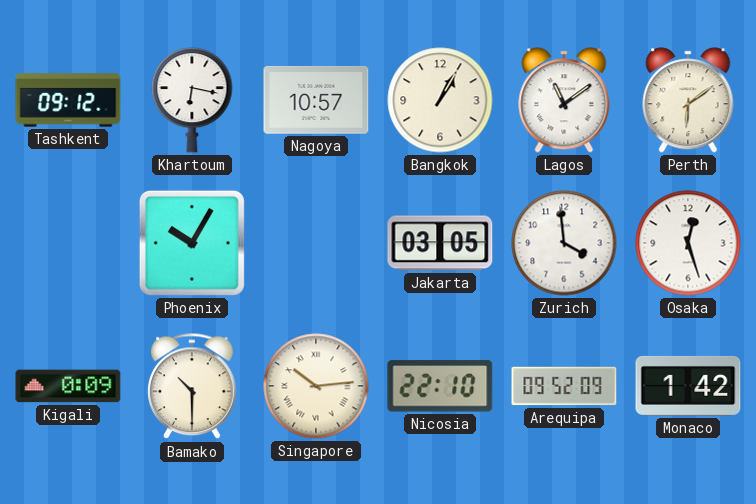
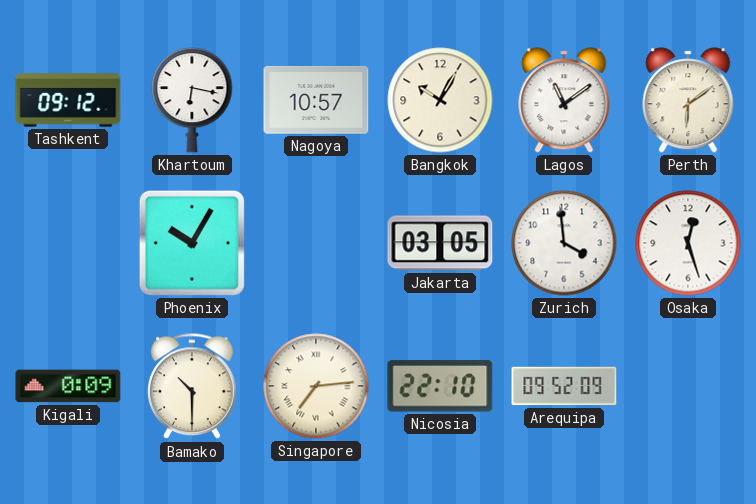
Bangkok: 1:05 -> 10:05
Singapore: 10:14 -> 7:14
Monaco: 1:42 -> none
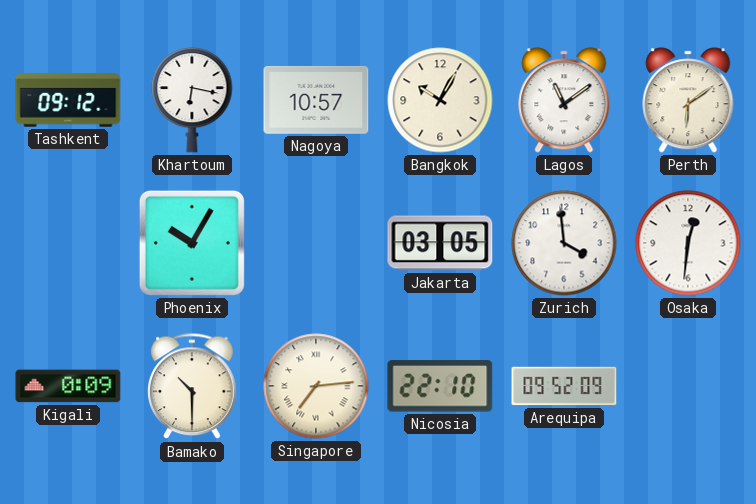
Osaka: 12:27 -> 12:31
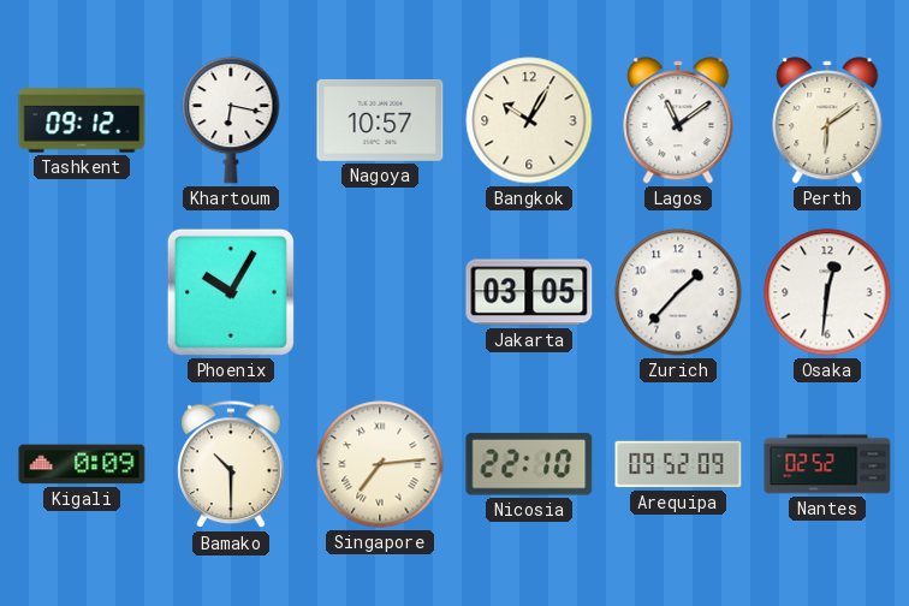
Zurich: 3:59 -> 1:37
Nantes: none -> 02:52
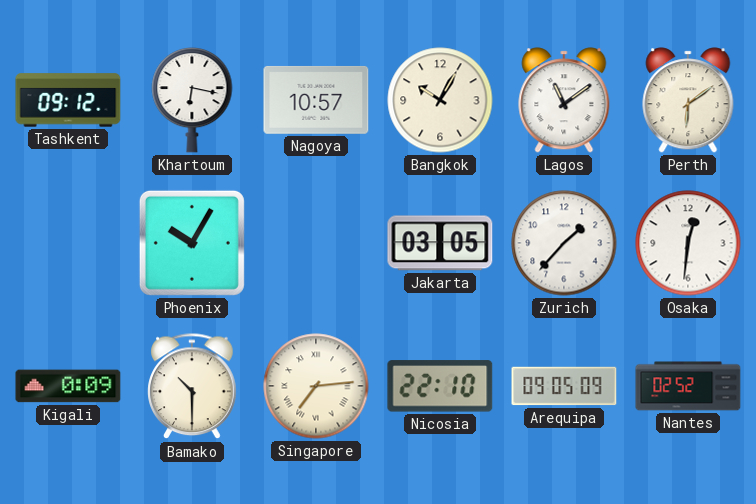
Arequipa: 09:52 -> 09:05
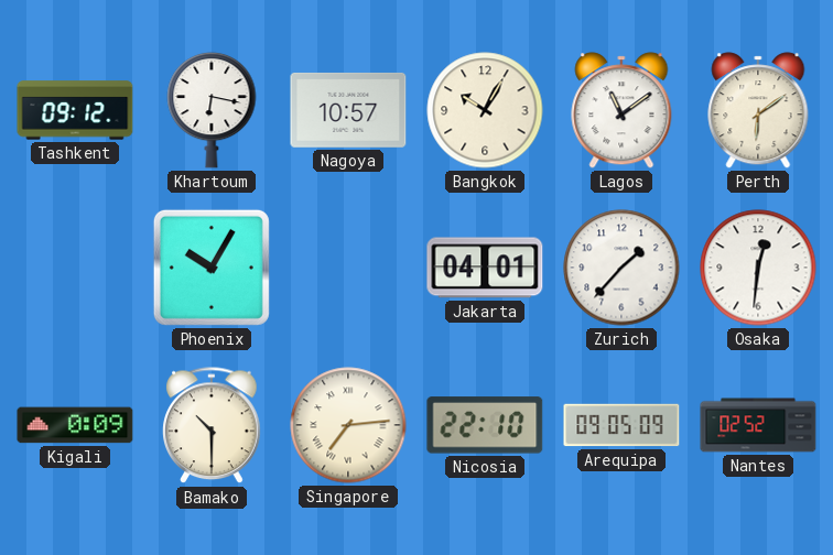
Jakarta: 03:05 -> 04:01
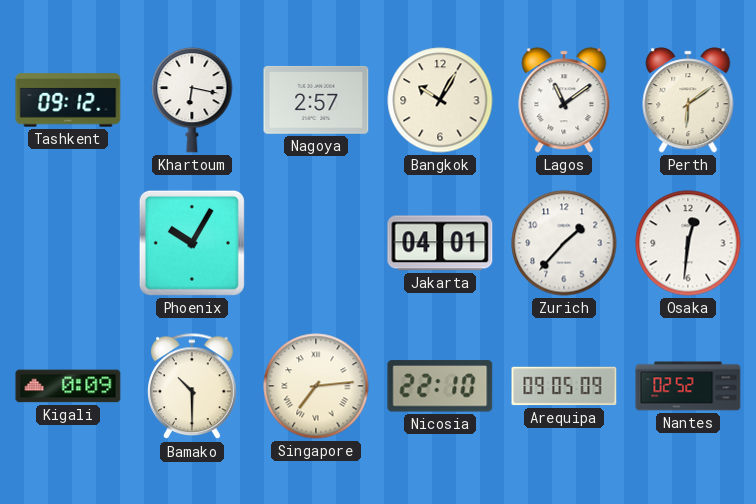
Nagoya: 10:57 -> 2:57
